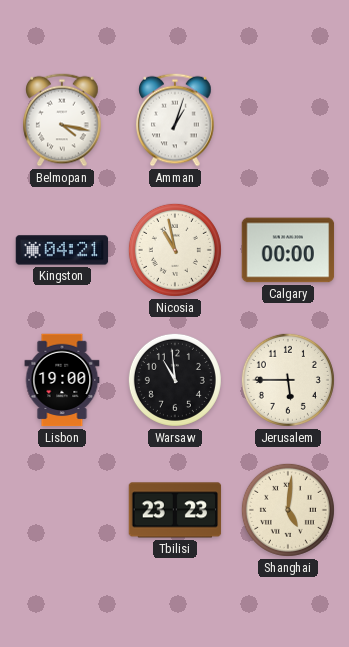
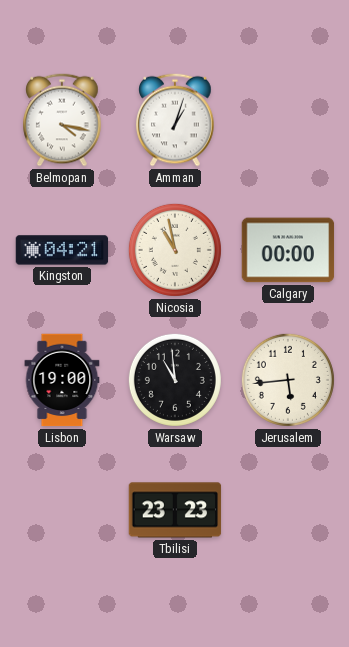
Jerusalem: 5:45 -> 5:44
Shanghai: 5:01 -> none
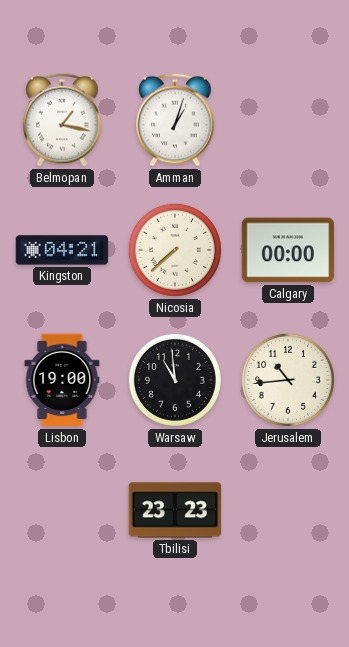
Belmopan: 4:17 -> 1:17
Nicosia: 10:58 -> 7:38
Jerusalem: 5:44 -> 10:44
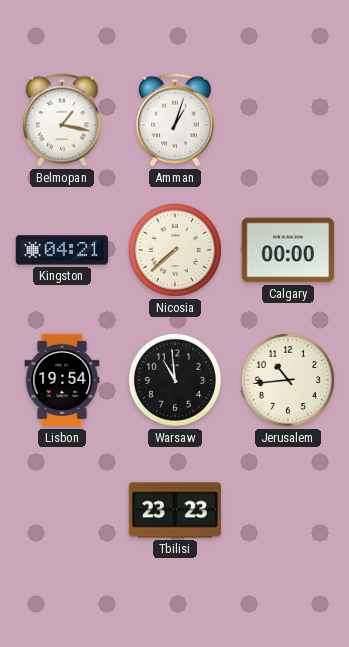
Lisbon: 19:00 -> 19:54
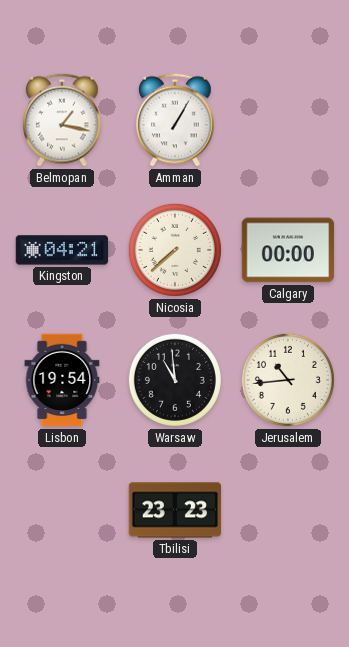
Amman: 1:03 -> 1:05
